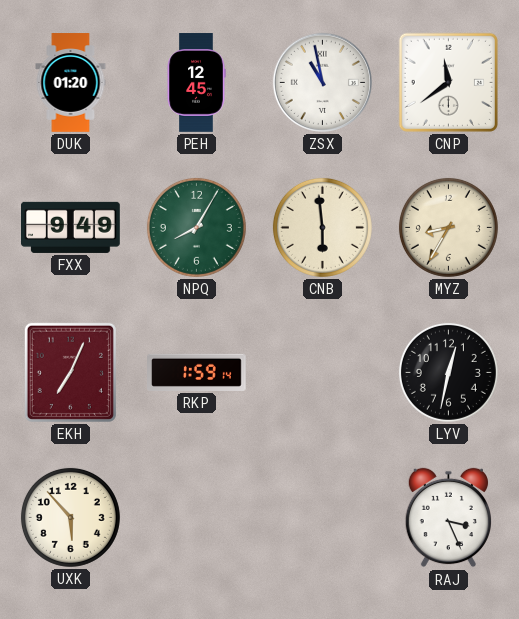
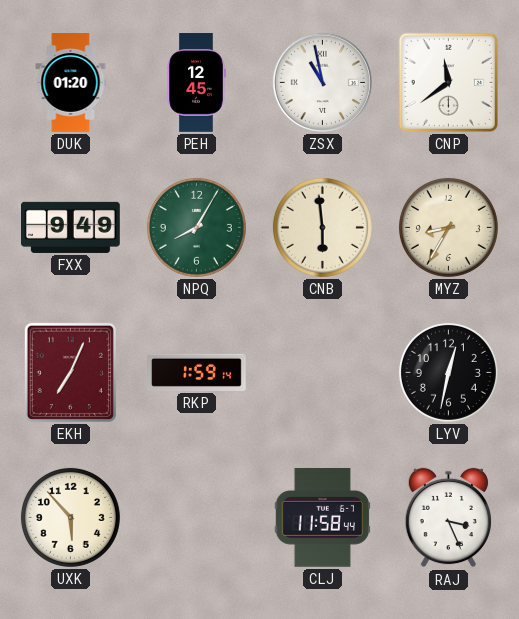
CLJ: none -> 11:58
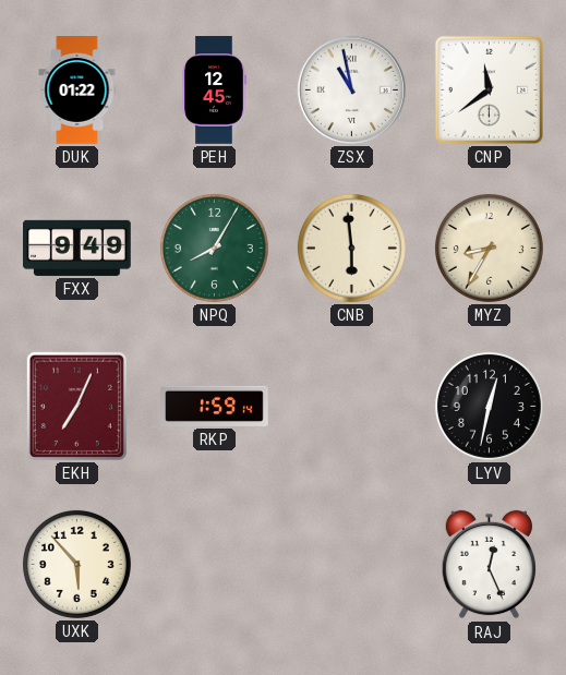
DUK: 01:20 -> 01:22
CLJ: 11:58 -> none
RAJ: 3:26 -> 12:26
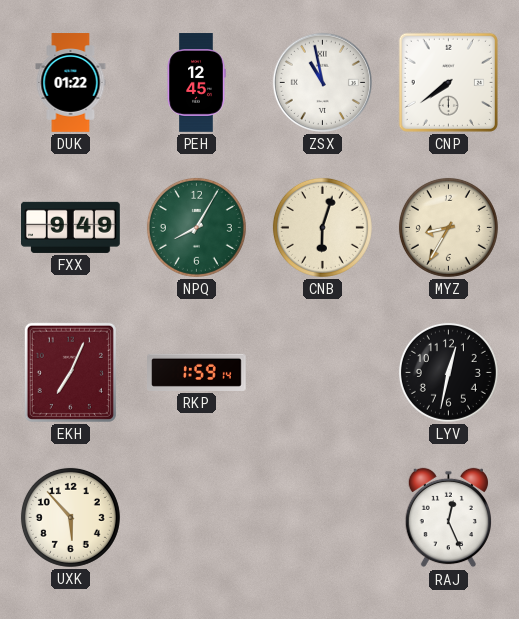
CNP: 11:39 -> 7:39
CNB: 5:59 -> 6:03
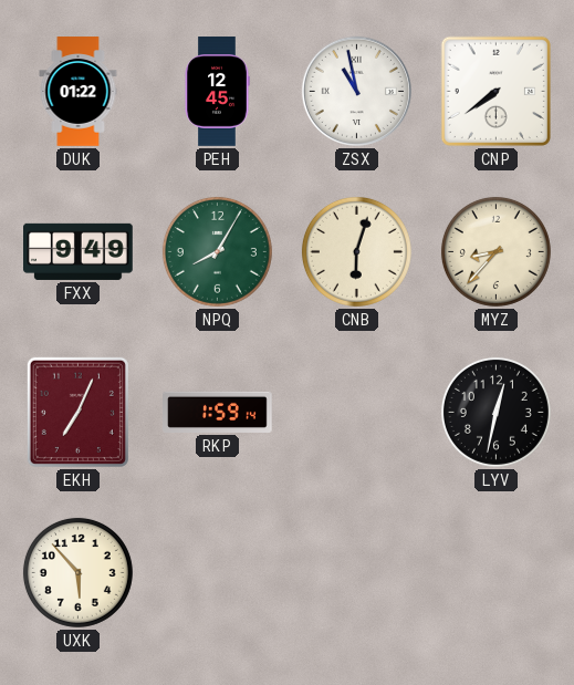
MYZ: 8:35 -> 8:37
RAJ: 12:26 -> none
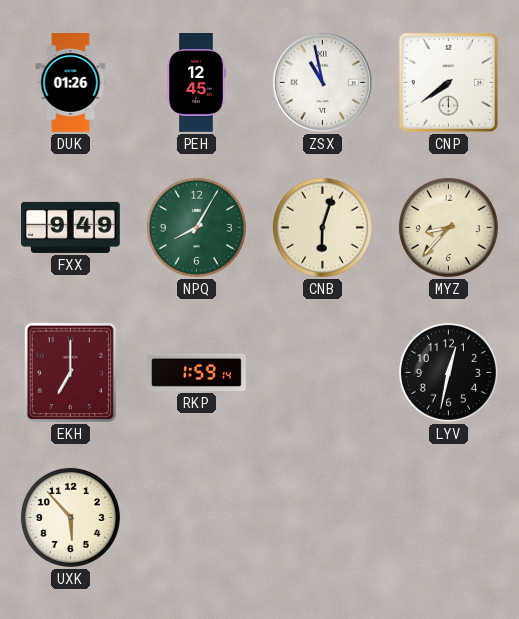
DUK: 01:22 -> 01:26
EKH: 7:04 -> 7:00
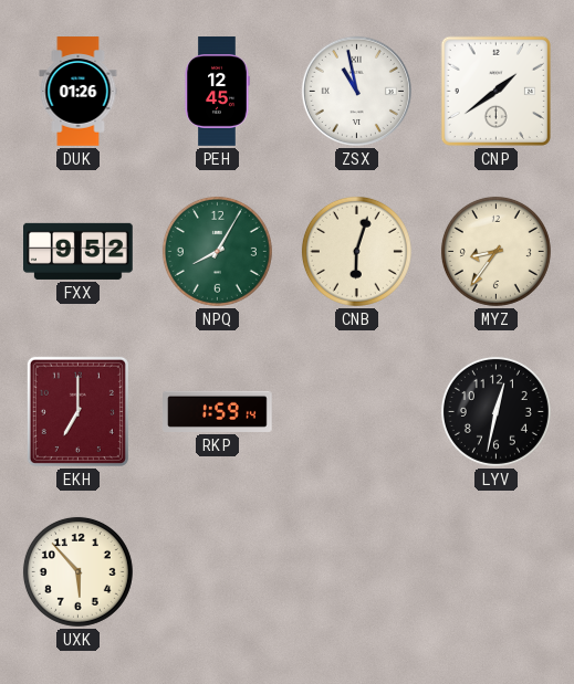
CNP: 7:39 -> 1:39
FXX: 9:49 -> 9:52
MYZ: 8:37 -> 8:36
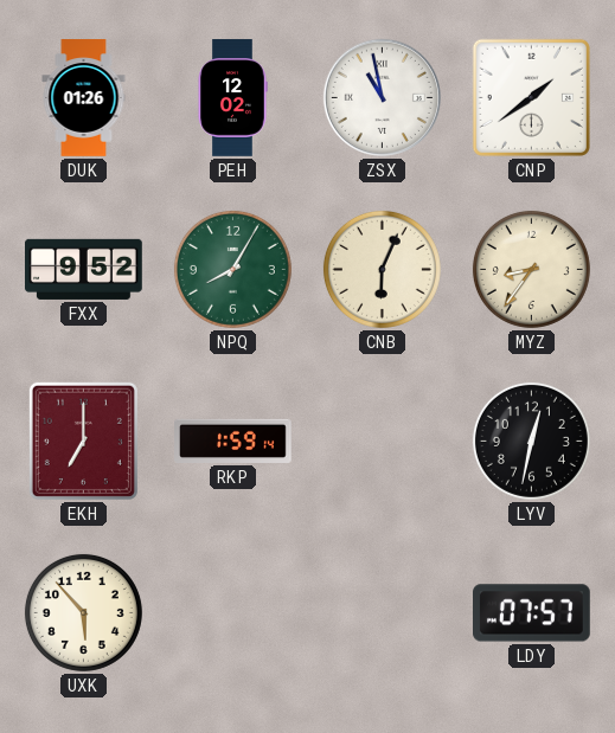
PEH: 12:45 -> 12:02
CNB: 6:03 -> 6:04
LDY: none -> 07:57
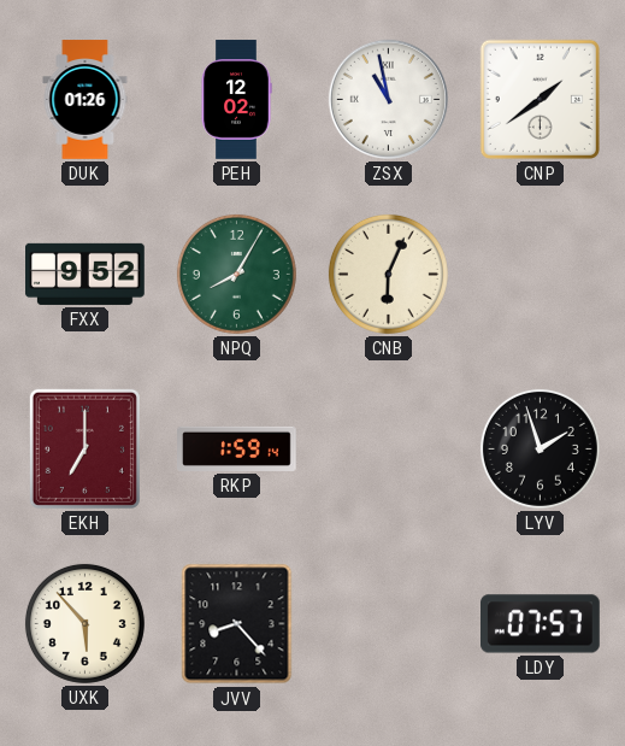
MYZ: 8:36 -> none
LYV: 12:32 -> 1:57
JVV: none -> 8:23
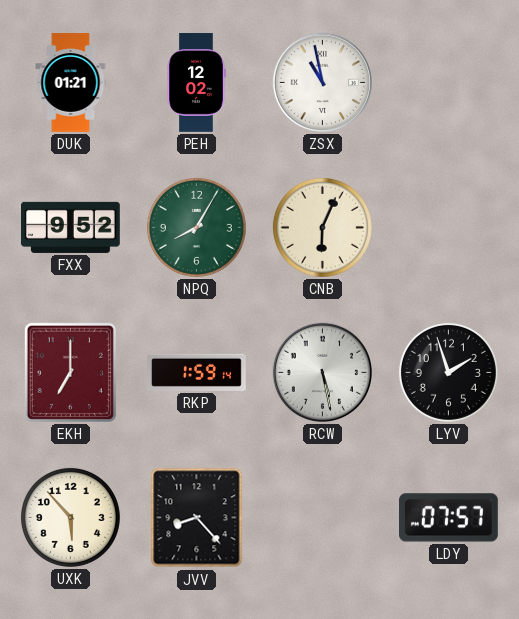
DUK: 01:26 -> 01:21
CNP: 1:39 -> none
RCW: none -> 5:28
